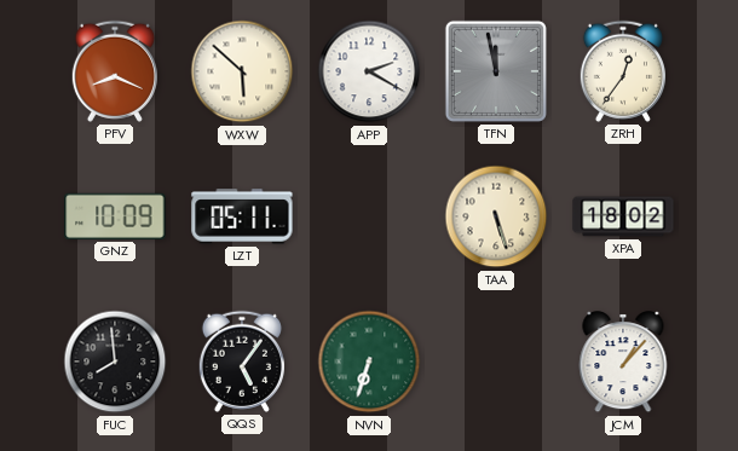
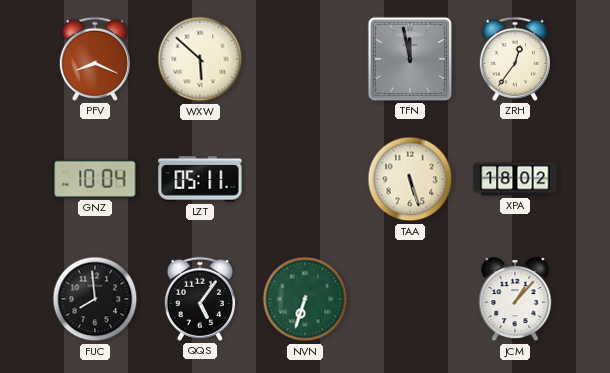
APP: 2:20 -> none
GNZ: 10:09 -> 10:04
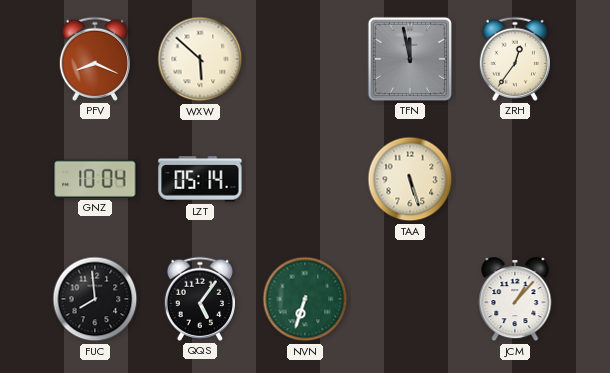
LZT: 05:11 -> 05:14
XPA: 18:02 -> none
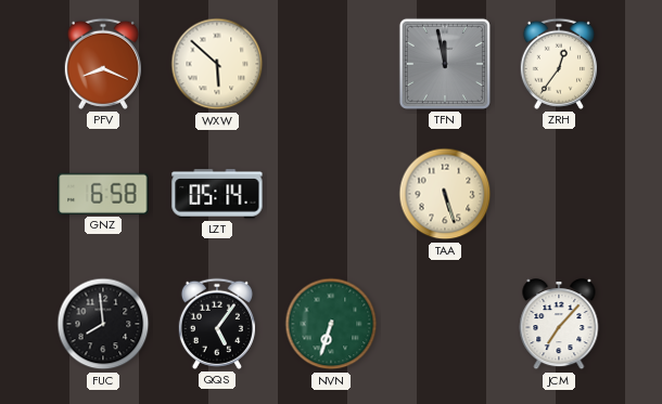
GNZ: 10:04 -> 6:58
JCM: 1:07 -> 7:07
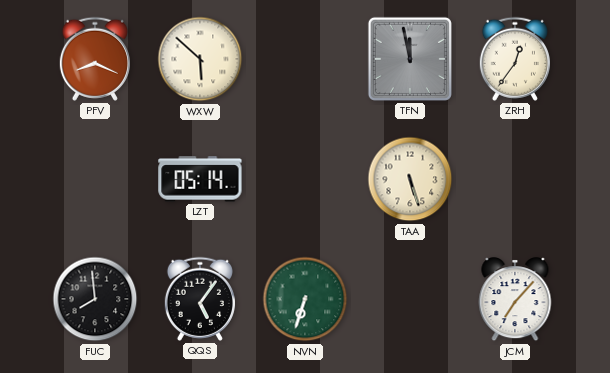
GNZ: 6:58 -> none
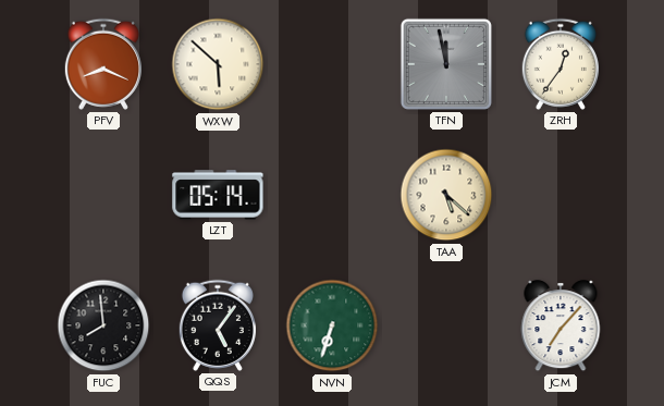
TAA: 5:27 -> 5:22
